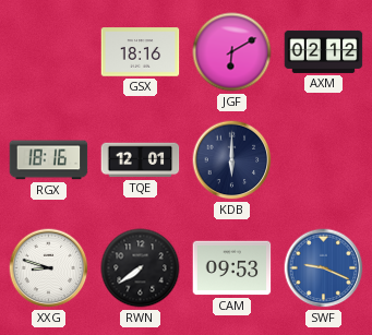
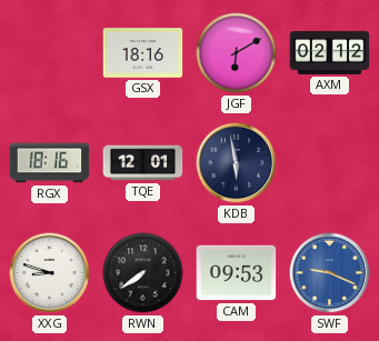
KDB: 6:00 -> 5:58
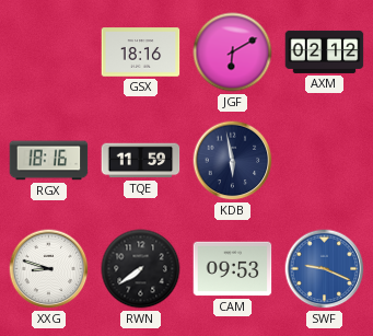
TQE: 12:01 -> 11:59
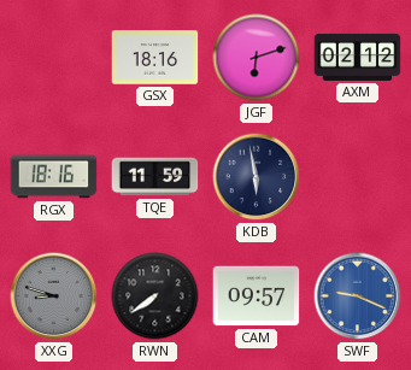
JGF: 6:10 -> 6:12
XXG dial: white -> grey
CAM: 09:53 -> 09:57
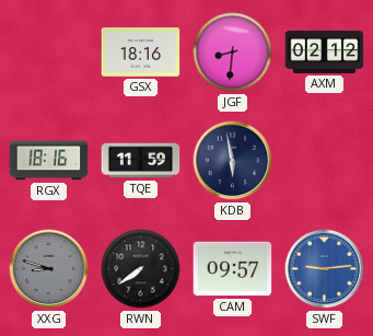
JGF: 6:12 -> 8:31
SWF: 9:19 -> 9:14
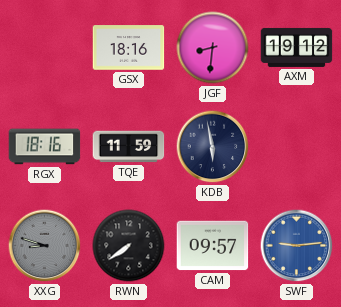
AXM: 02:12 -> 19:12
